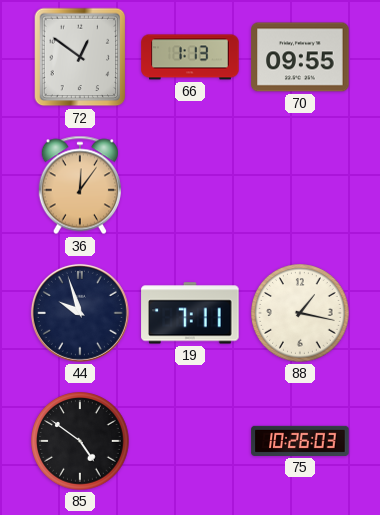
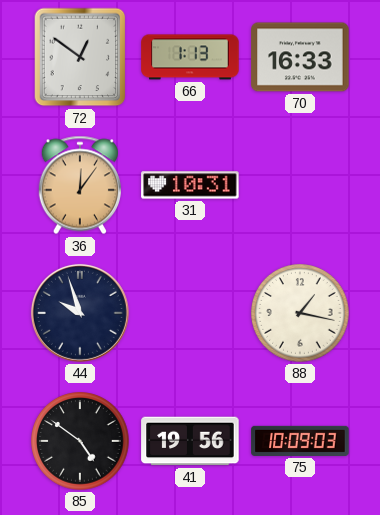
70: 09:55 -> 16:33
31: none -> 10:31
19: 7:11 -> none
41: none -> 19:56
75: 10:26 -> 10:09
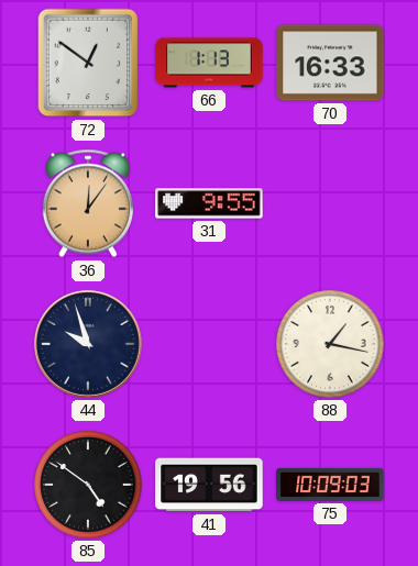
31: 10:31 -> 9:55
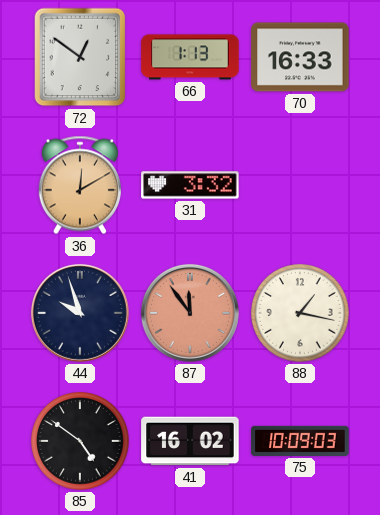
36: 12:06 -> 12:10
31: 9:55 -> 3:32
87: none -> 11:54
41: 19:56 -> 16:02
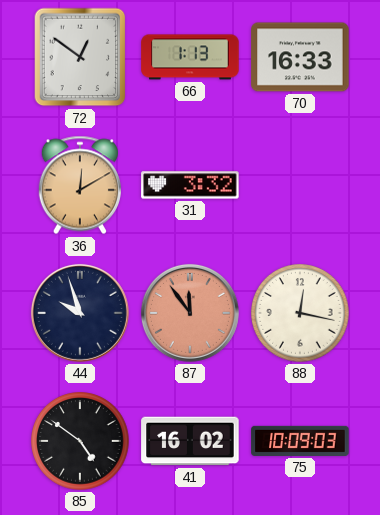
88: 1:17 -> 12:17
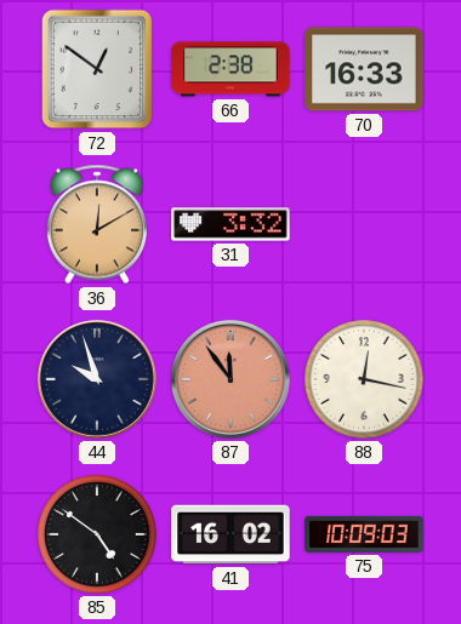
66: 1:13 -> 2:38
